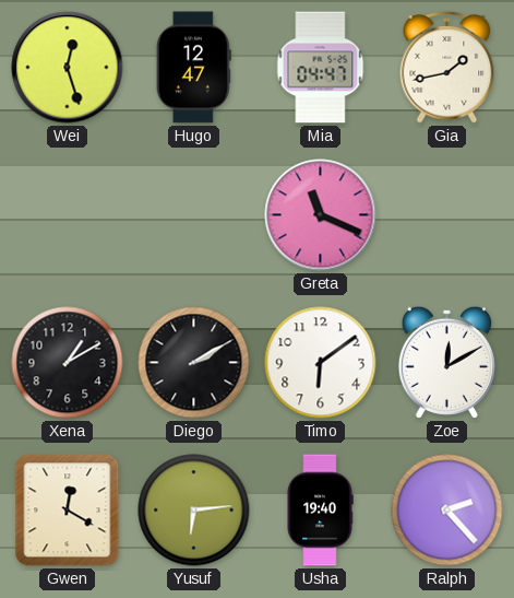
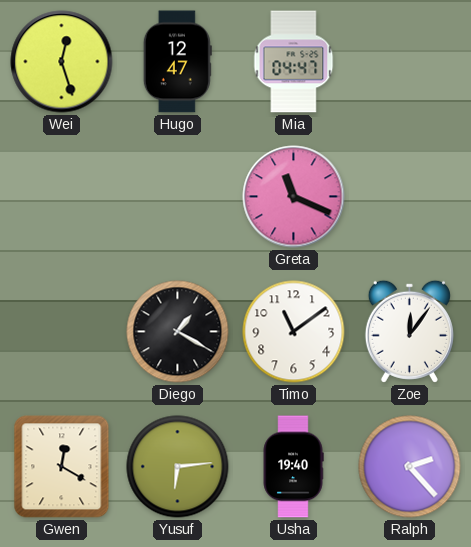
Gia: 1:43 -> none
Xena: 1:10 -> none
Diego: 2:10 -> 1:20
Timo: 6:09 -> 11:09
Zoe: 12:10 -> 12:06
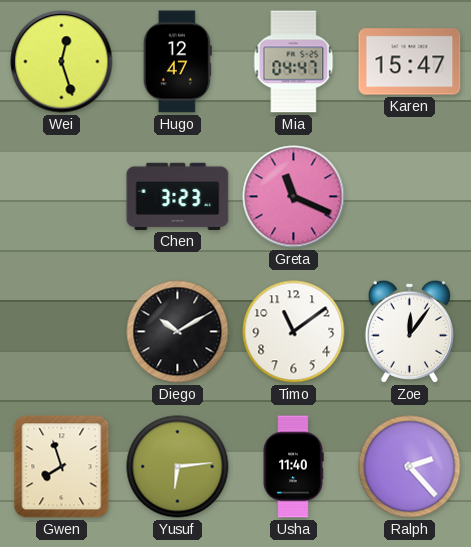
Karen: none -> 15:47
Chen: none -> 3:23
Diego: 1:20 -> 10:10
Gwen: 12:20 -> 7:57
Usha: 19:40 -> 11:40
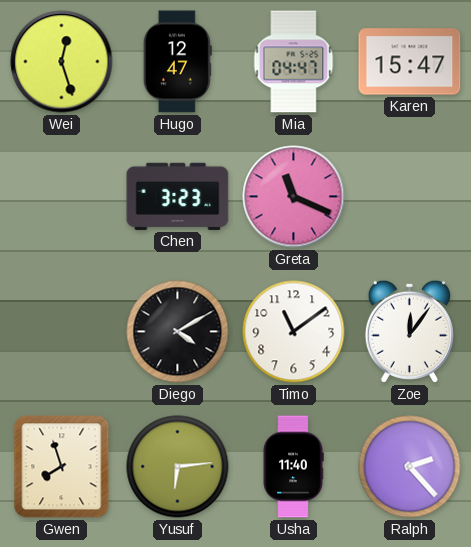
Diego: 10:10 -> 4:10
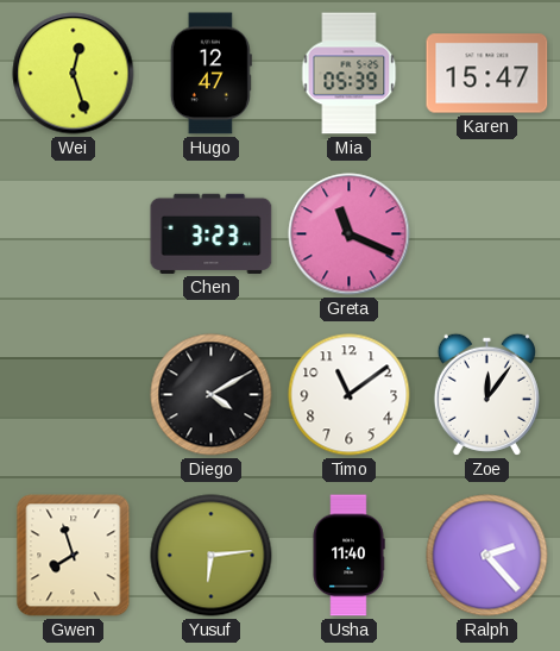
Mia: 04:47 -> 05:39
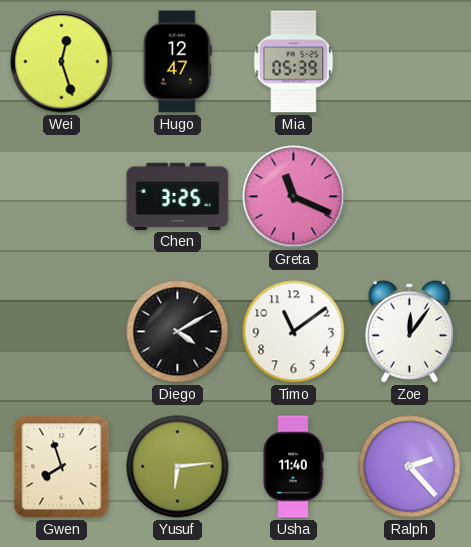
Karen: 15:47 -> none
Chen: 3:23 -> 3:25
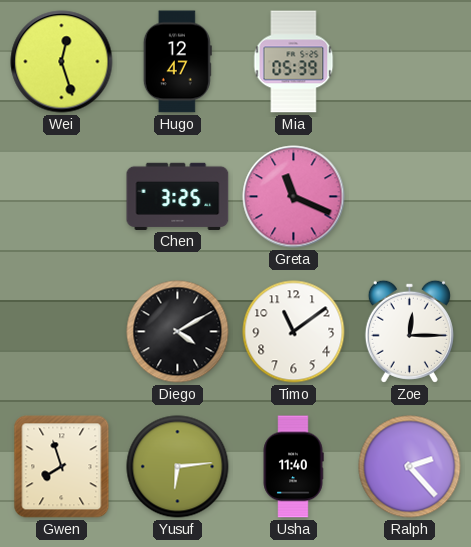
Zoe: 12:06 -> 12:15
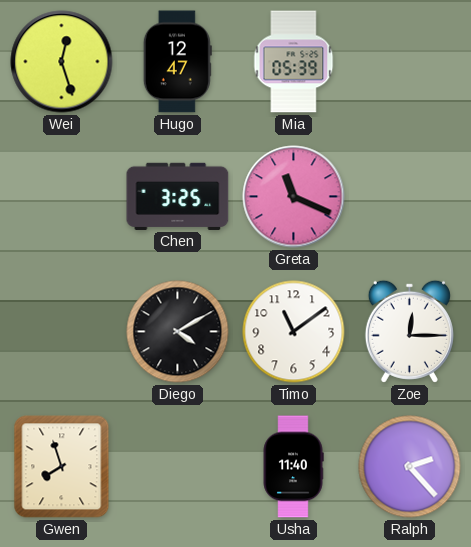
Yusuf: 6:14 -> none
